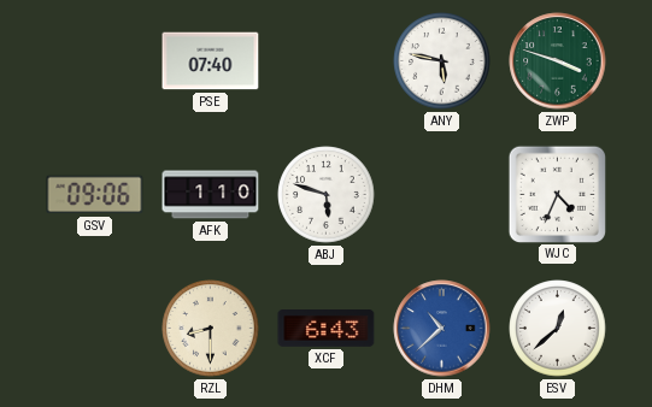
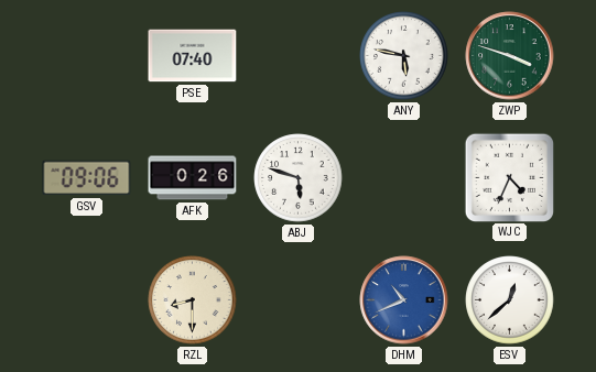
AFK: 1:10 -> 0:26
XCF: 6:43 -> none
DHM: 10:38 -> 10:41
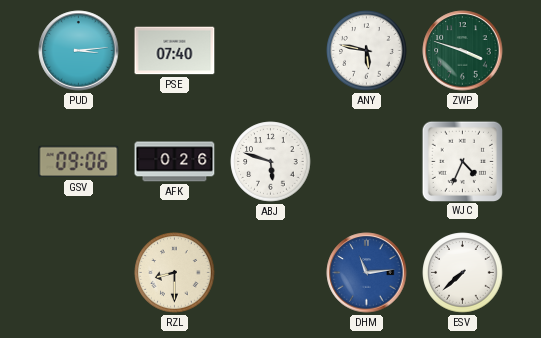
PUD: none -> 3:14
DHM: 10:41 -> 11:14
ESV: 12:38 -> 7:38
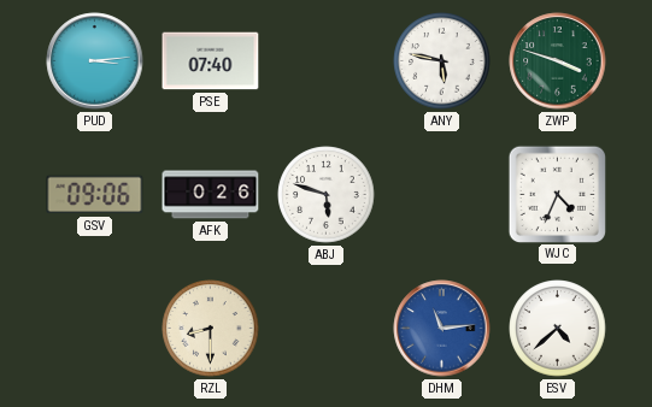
ESV: 7:38 -> 4:38
